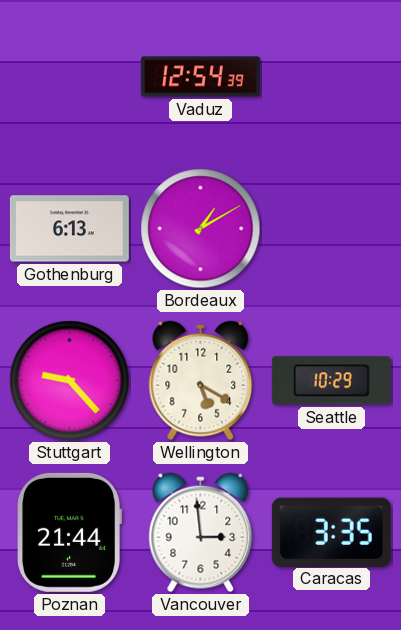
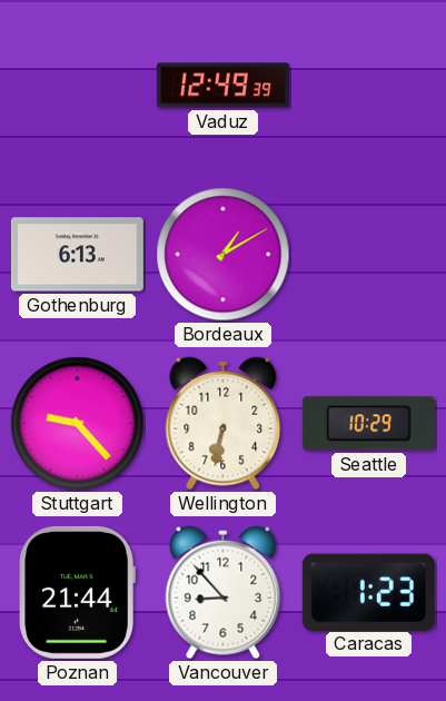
Vaduz: 12:54 -> 12:49
Wellington: 5:20 -> 6:32
Vancouver: 2:59 -> 8:53
Caracas: 3:35 -> 1:23
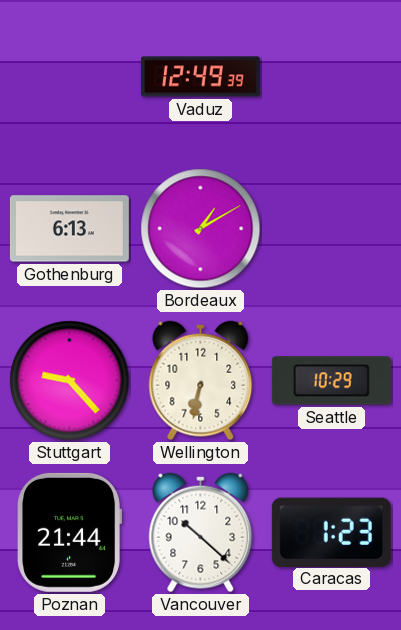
Vancouver: 8:53 -> 10:22
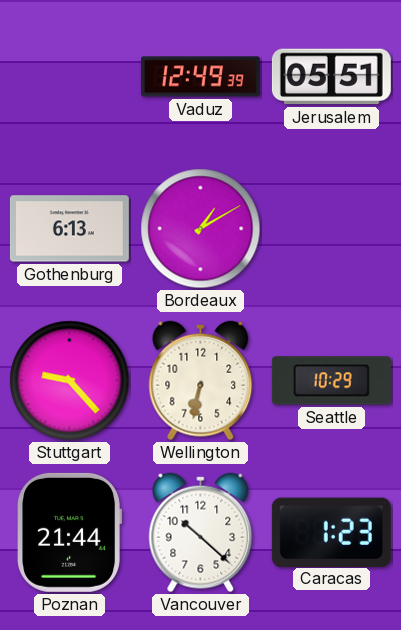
Jerusalem: none -> 05:51
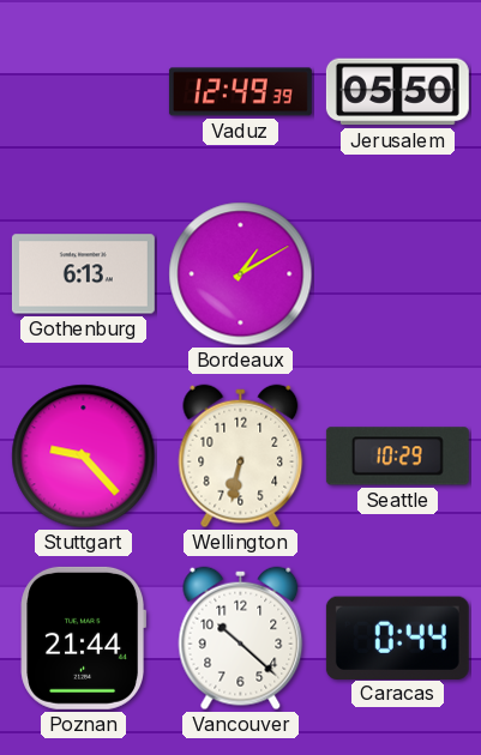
Jerusalem: 05:51 -> 05:50
Caracas: 1:23 -> 0:44
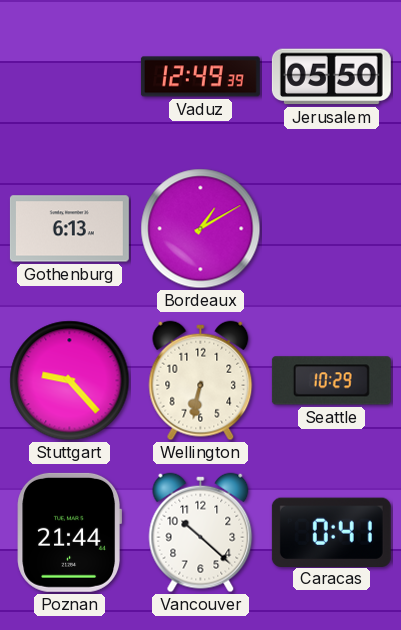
Caracas: 0:44 -> 0:41
